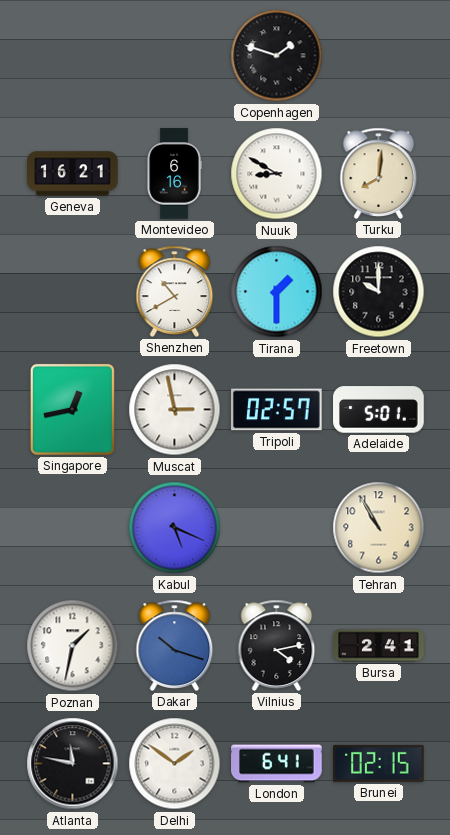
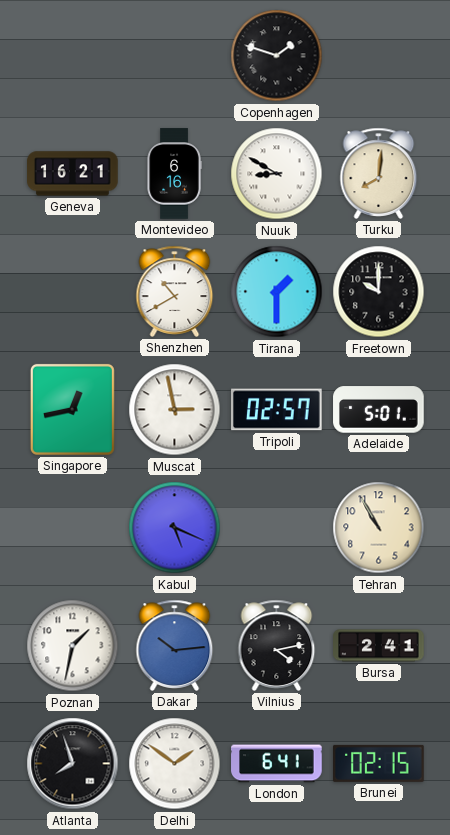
Dakar: 10:18 -> 10:14
Atlanta: 11:47 -> 7:57
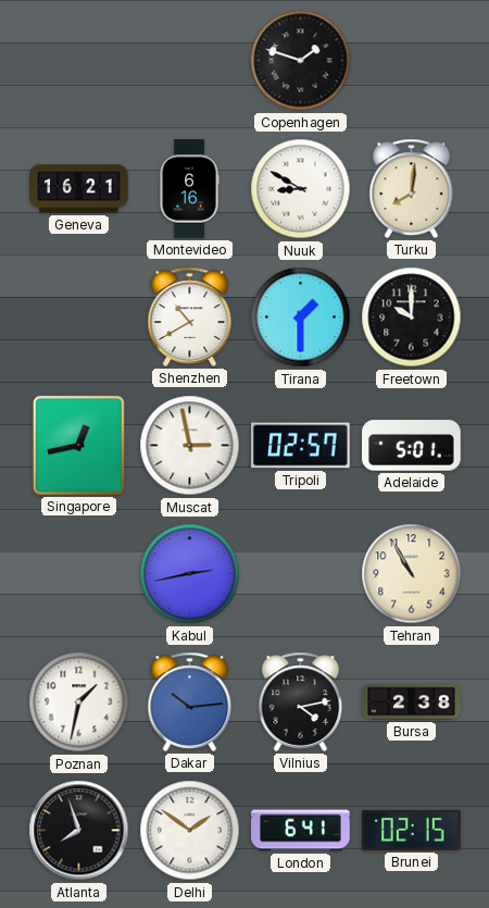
Kabul: 5:19 -> 2:43
Bursa: 2:41 -> 2:38
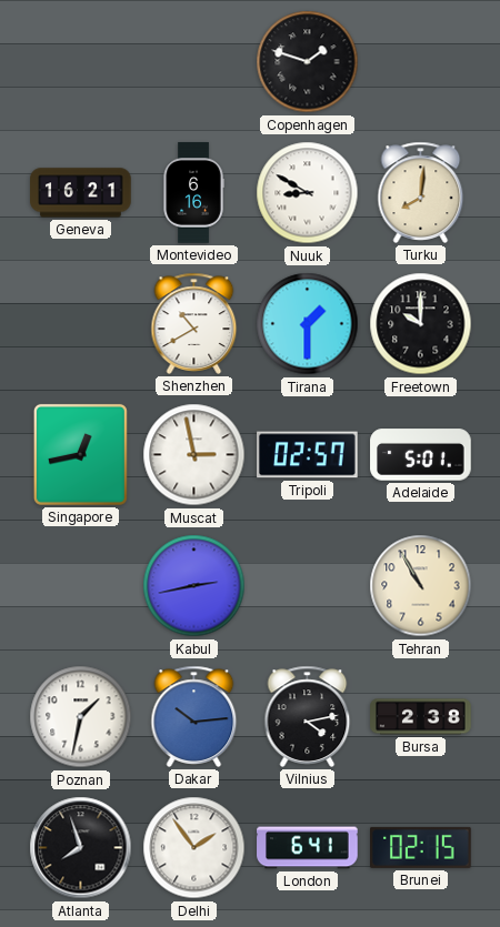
Delhi: 1:51 -> 1:54
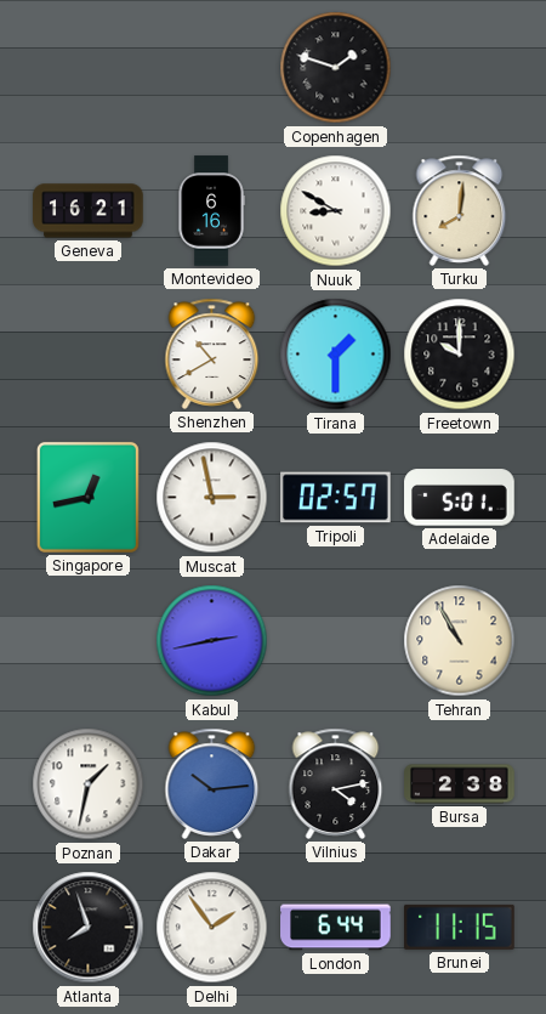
London: 6:41 -> 6:44
Brunei: 02:15 -> 11:15
